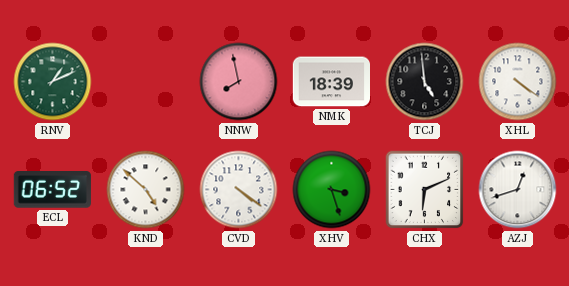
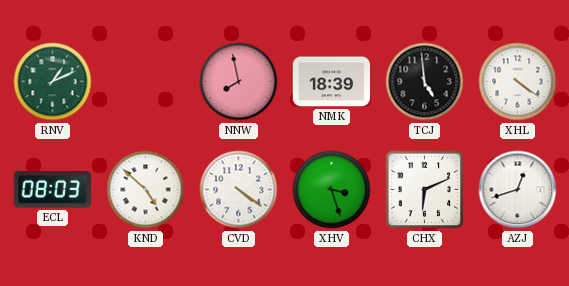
ECL: 06:52 -> 08:03
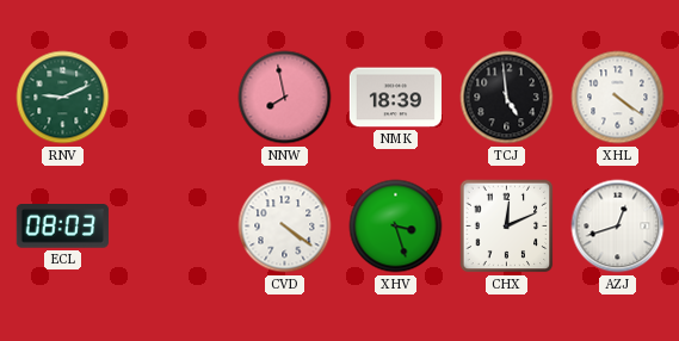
RNV: 1:11 -> 9:11
KND: 4:52 -> none
CHX: 6:11 -> 12:11
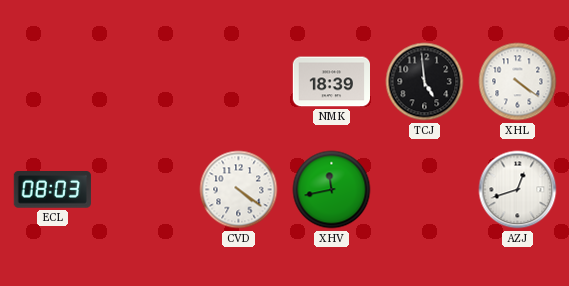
RNV: 9:11 -> none
NNW: 7:58 -> none
XHV: 3:27 -> 11:43
CHX: 12:11 -> none
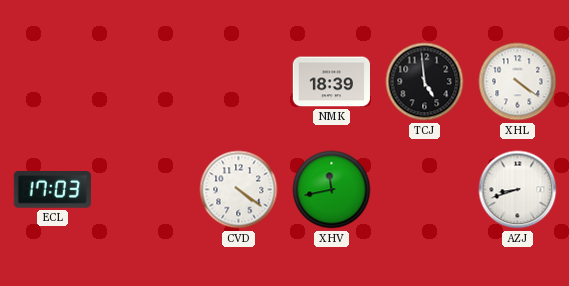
ECL: 08:03 -> 17:03
AZJ: 12:42 -> 8:42
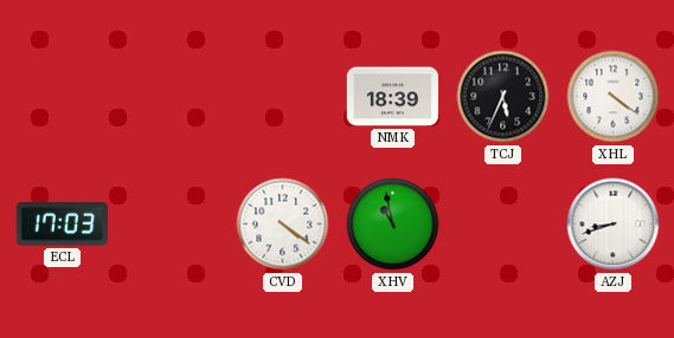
TCJ: 4:59 -> 5:34
XHV: 11:43 -> 10:58
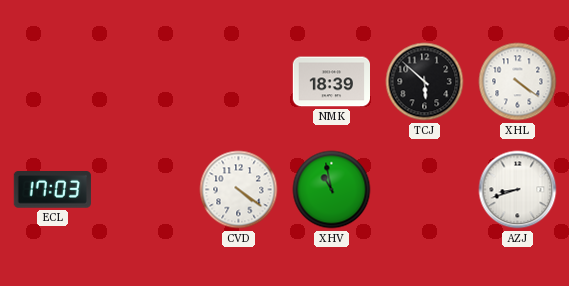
TCJ: 5:34 -> 5:52
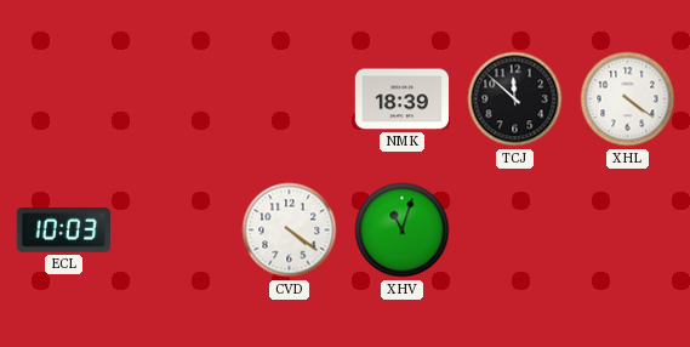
TCJ: 5:52 -> 11:52
ECL: 17:03 -> 10:03
XHV: 10:58 -> 11:03
AZJ: 8:42 -> none
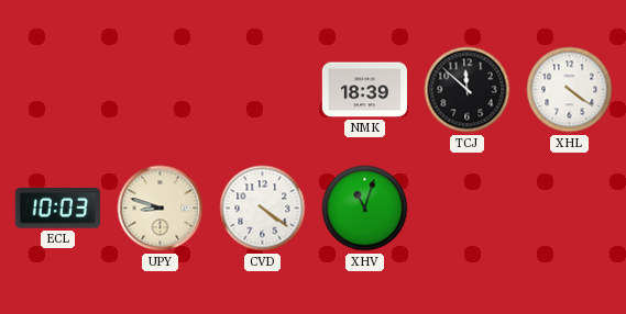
UPY: none -> 8:48
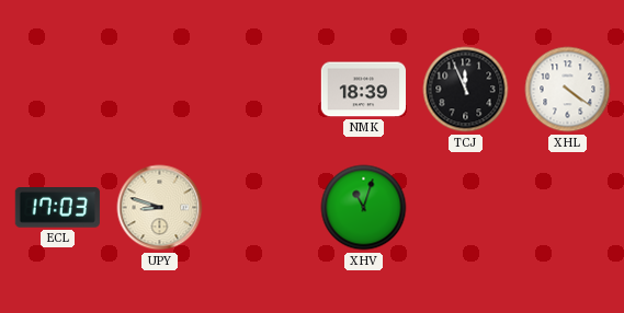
TCJ: 11:52 -> 11:56
ECL: 10:03 -> 17:03
CVD: 4:21 -> none
